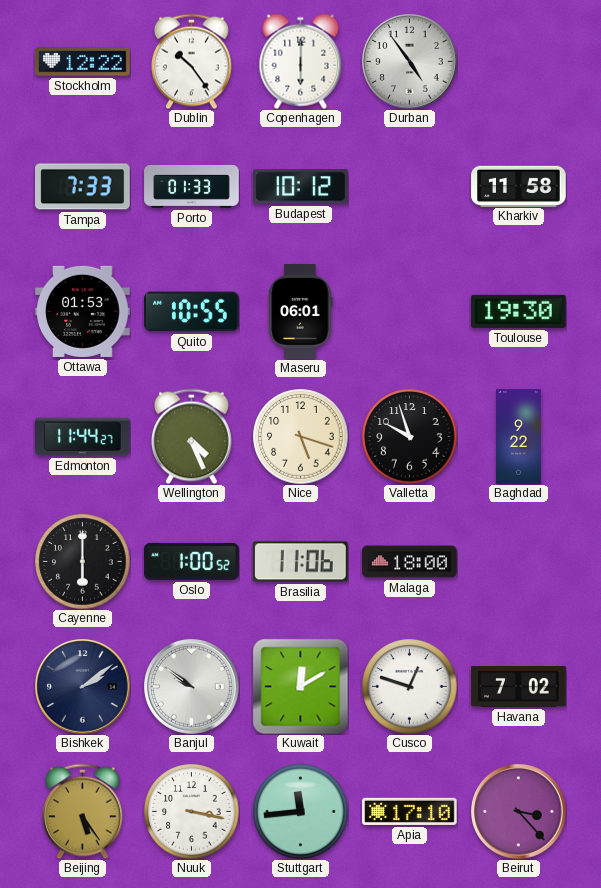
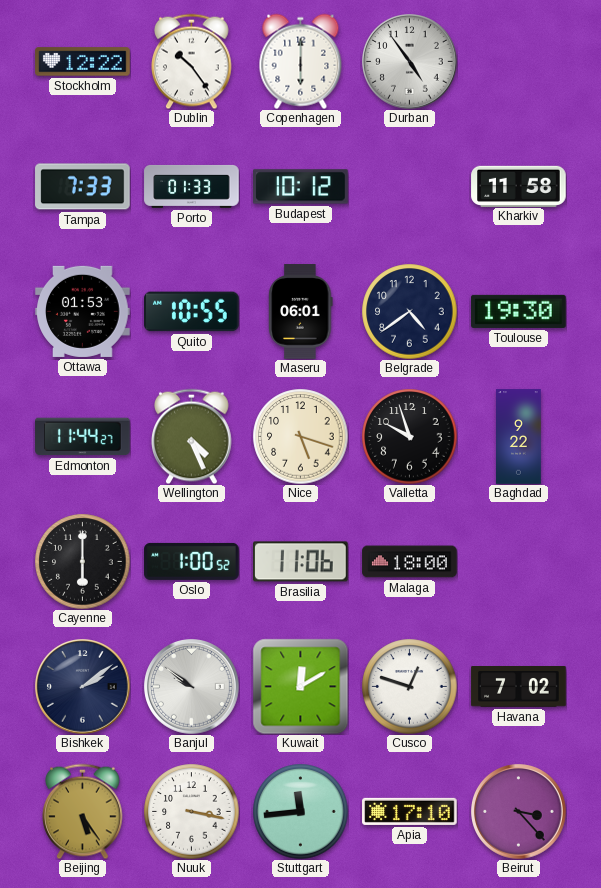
Belgrade: none -> 4:39
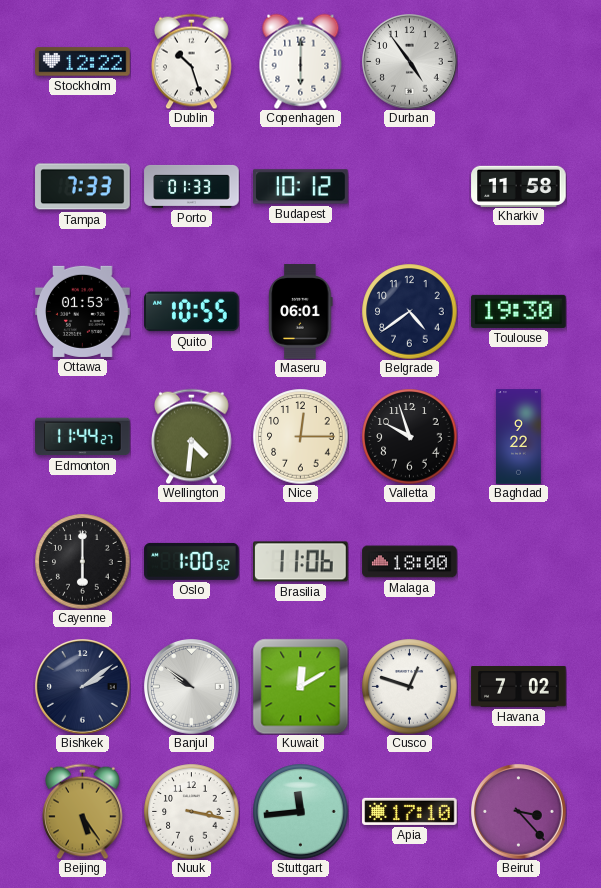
Dublin: 10:24 -> 10:27
Wellington: 4:26 -> 4:31
Nice: 5:18 -> 12:15
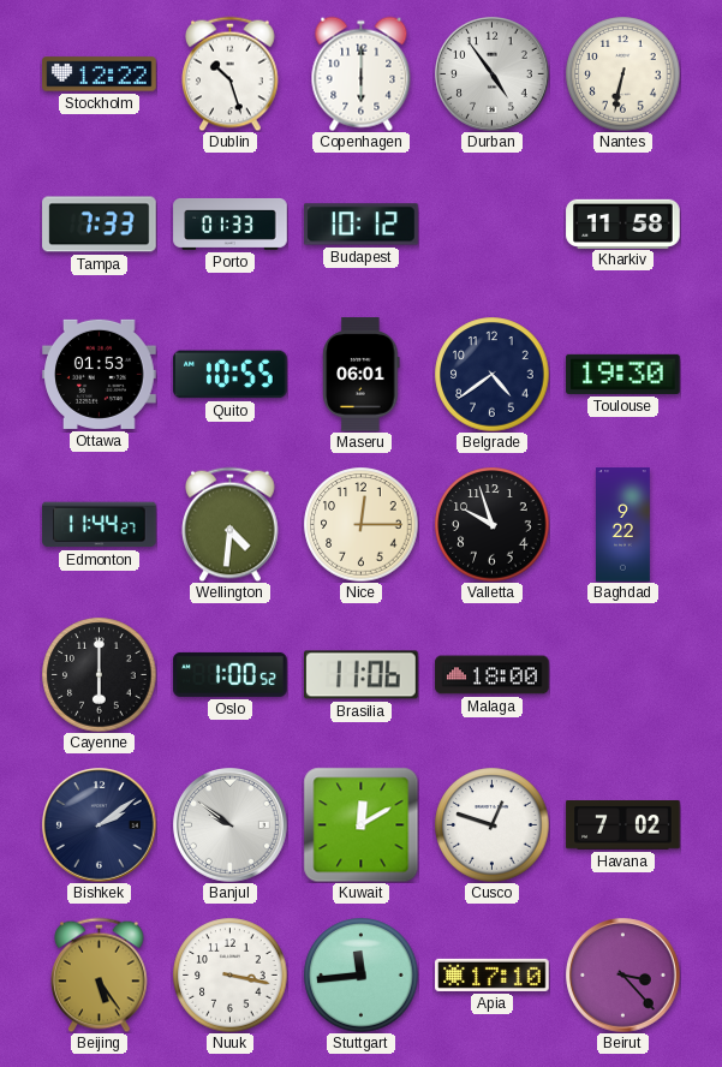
Nantes: none -> 6:32
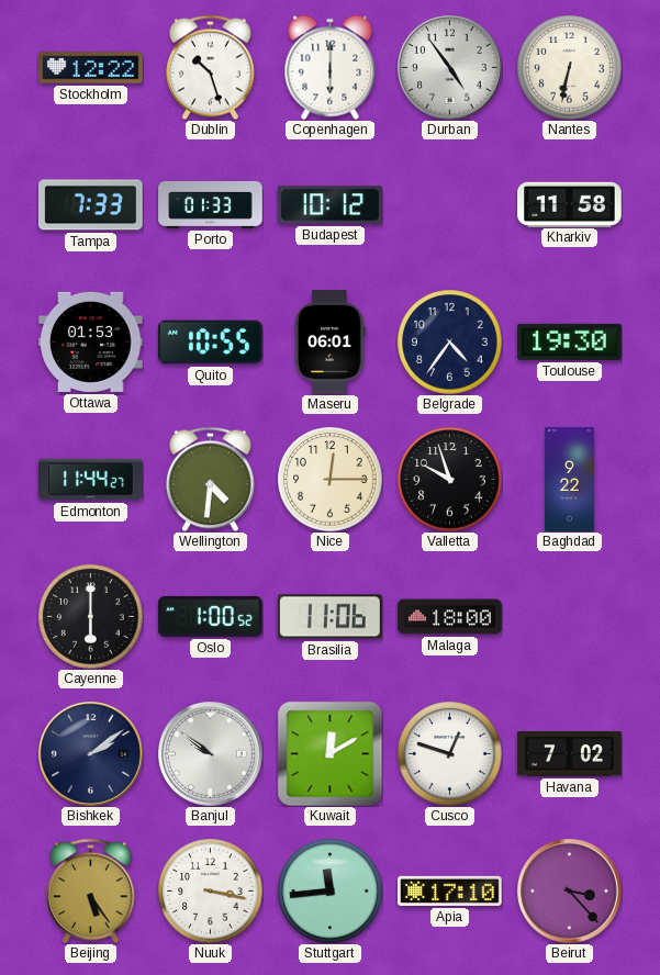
Belgrade: 4:39 -> 4:36
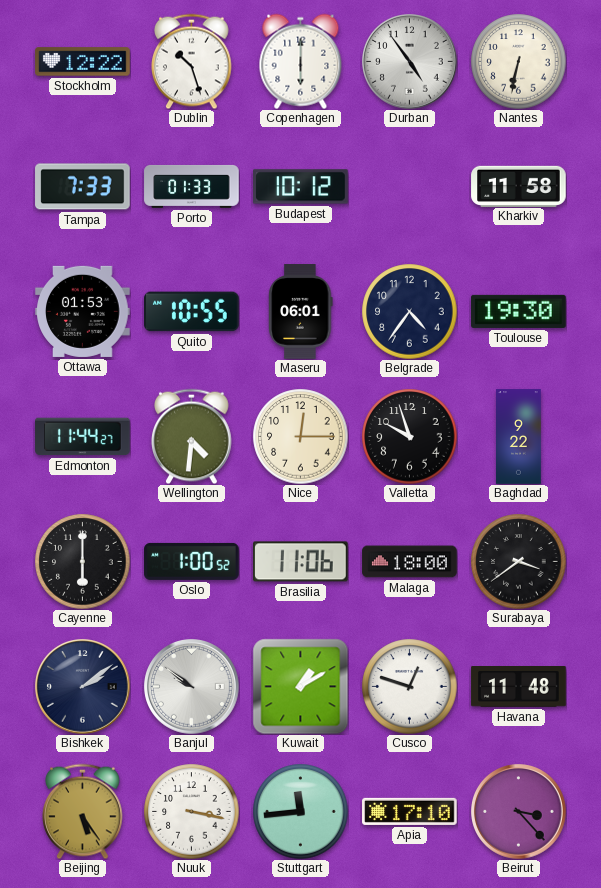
Surabaya: none -> 3:39
Kuwait: 12:10 -> 1:10
Havana: 7:02 -> 11:48
